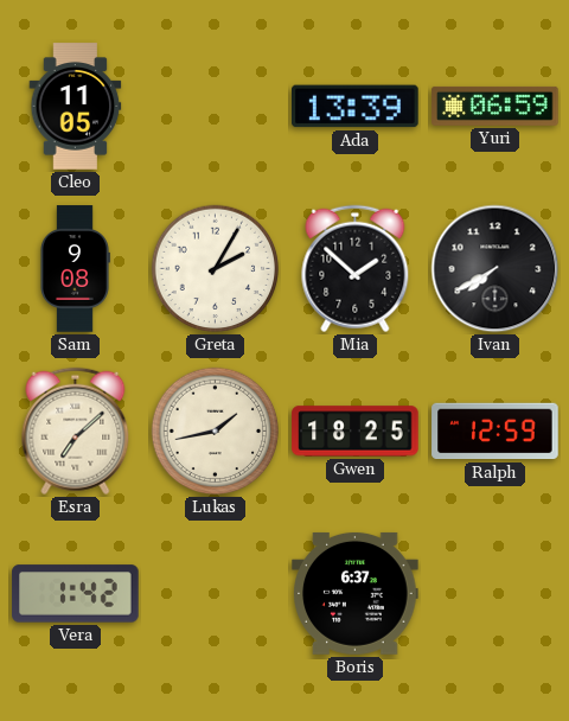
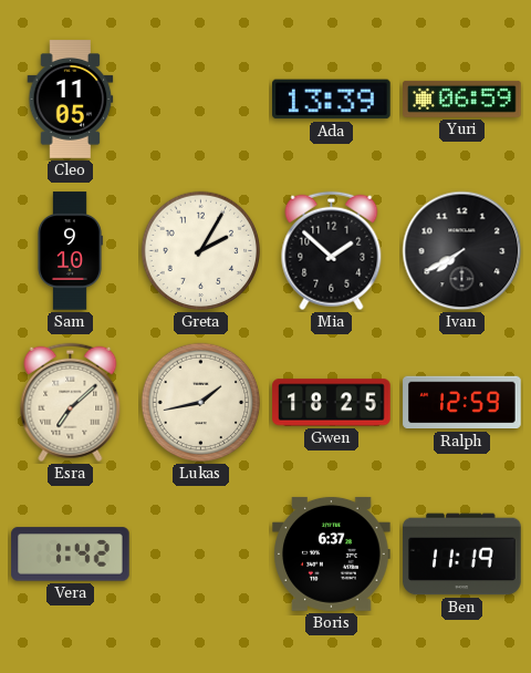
Sam: 9:08 -> 9:10
Ben: none -> 11:19
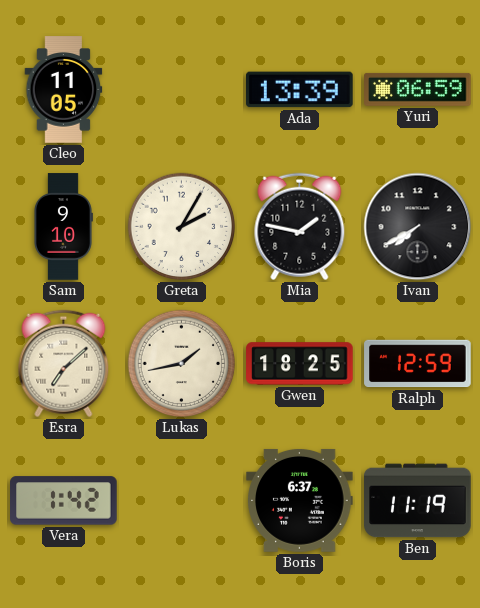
Mia: 1:52 -> 1:47
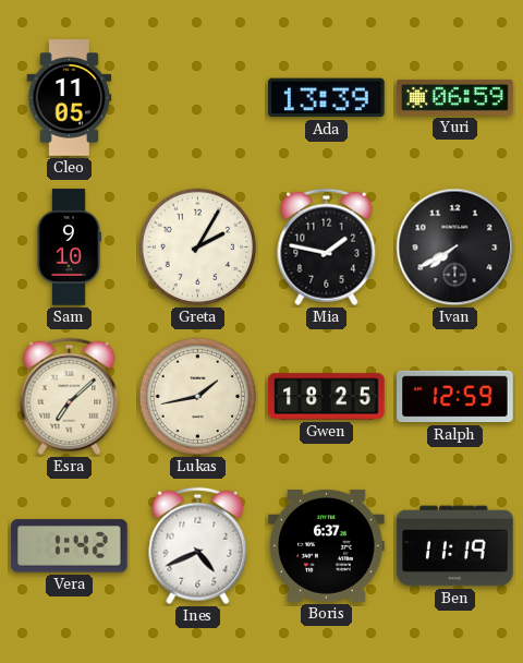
Ines: none -> 4:41
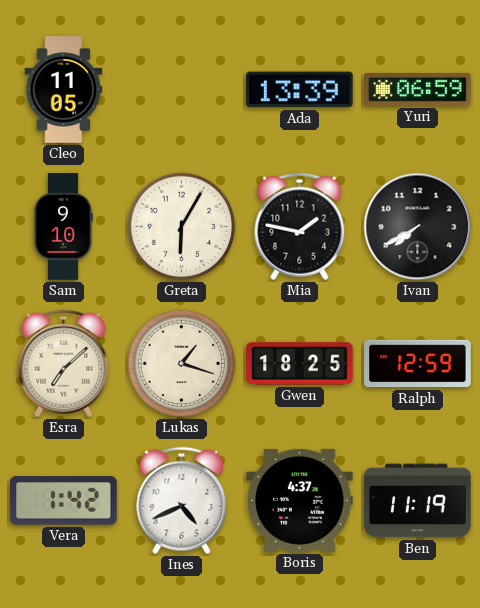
Greta: 2:05 -> 6:05
Lukas: 1:43 -> 1:18
Boris: 6:37 -> 4:37
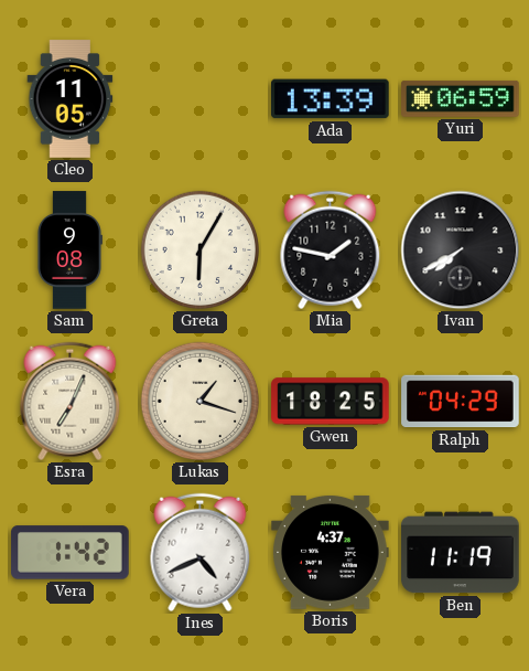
Sam: 9:10 -> 9:08
Esra: 7:08 -> 7:04
Ralph: 12:59 -> 04:29
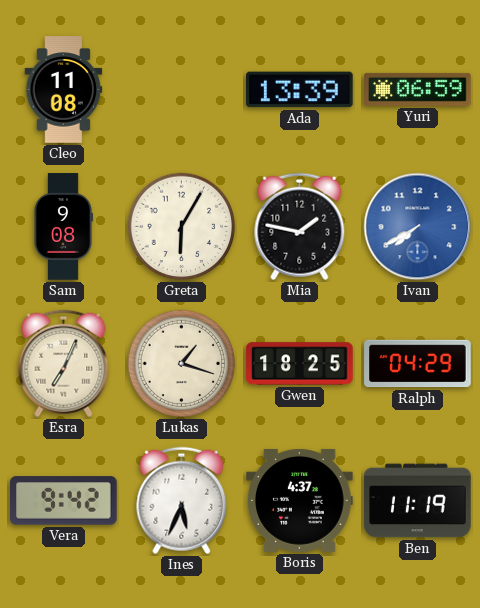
Cleo: 11:05 -> 11:08
Ivan dial: black -> blue
Vera: 1:42 -> 9:42
Ines: 4:41 -> 5:34
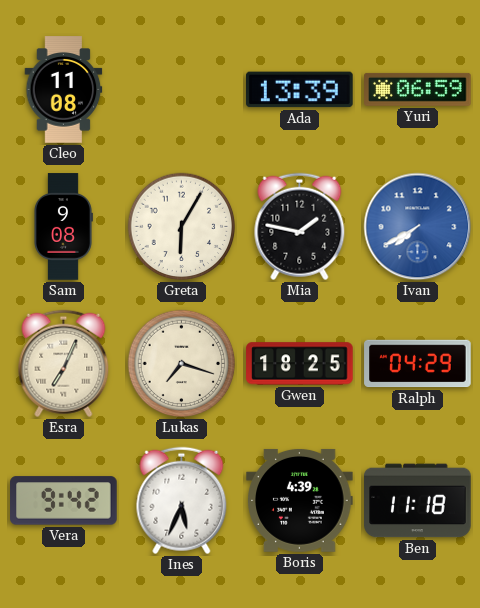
Lukas: 1:18 -> 7:18
Boris: 4:37 -> 4:39
Ben: 11:19 -> 11:18
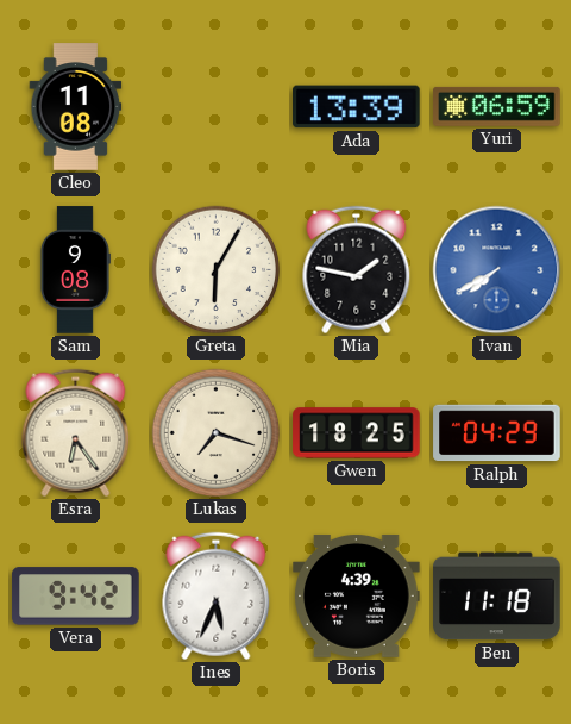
Esra: 7:04 -> 6:24
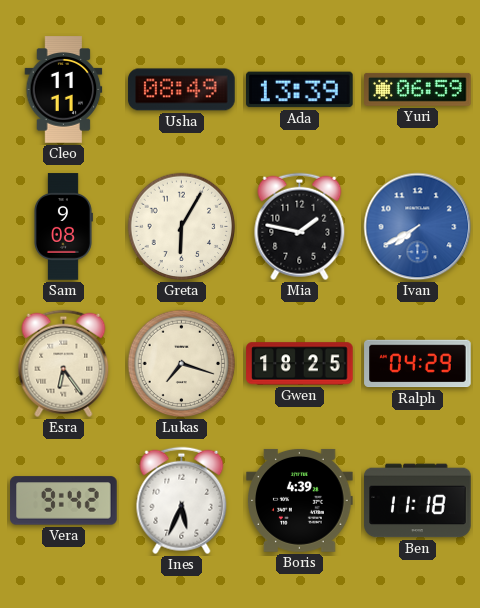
Cleo: 11:08 -> 11:11
Usha: none -> 08:49
